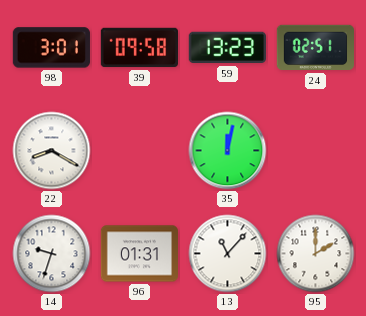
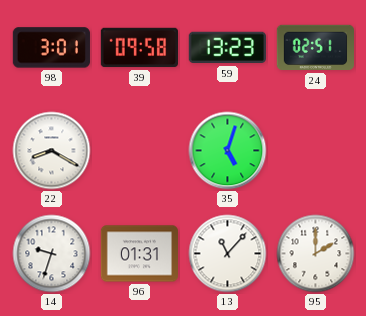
35: 12:02 -> 5:03
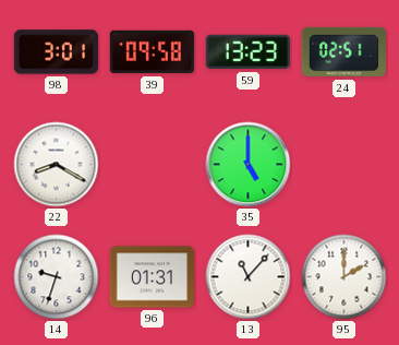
35: 5:03 -> 5:00
